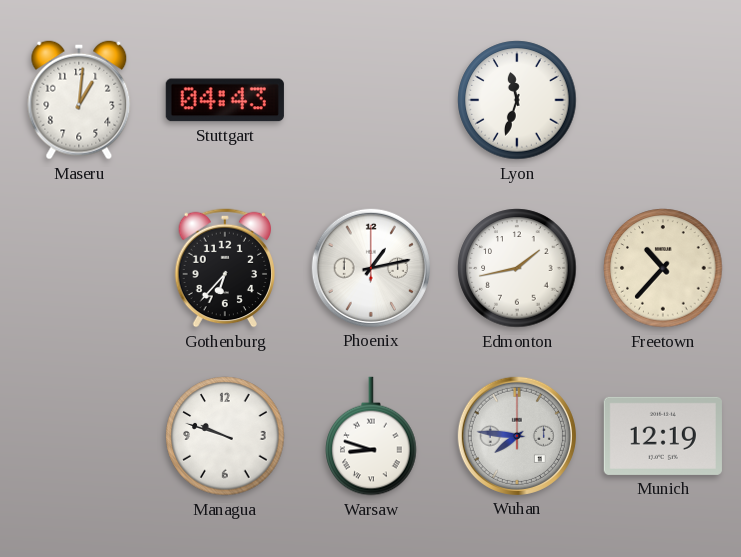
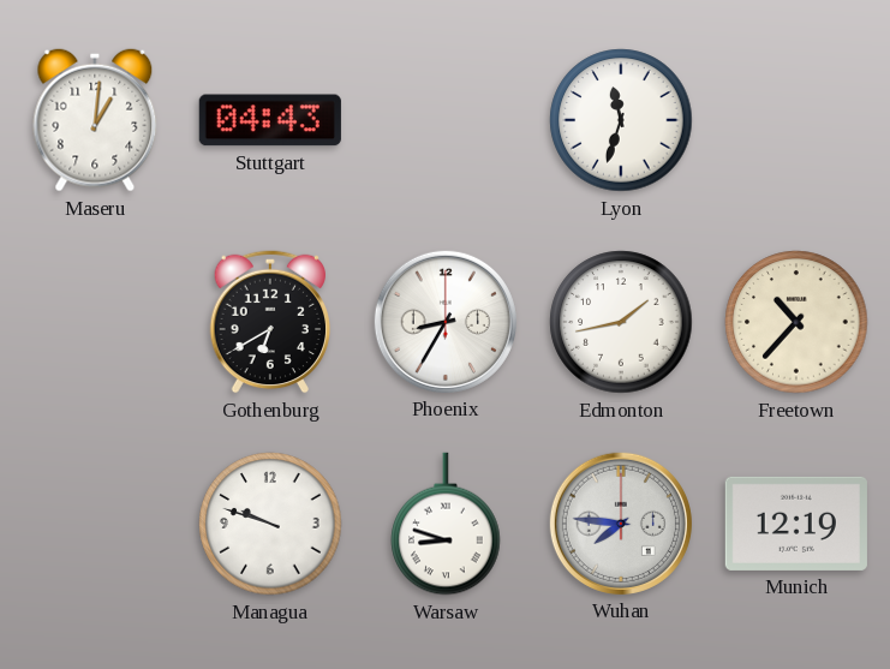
Gothenburg: 6:37 -> 6:40
Phoenix: 1:13 -> 8:35
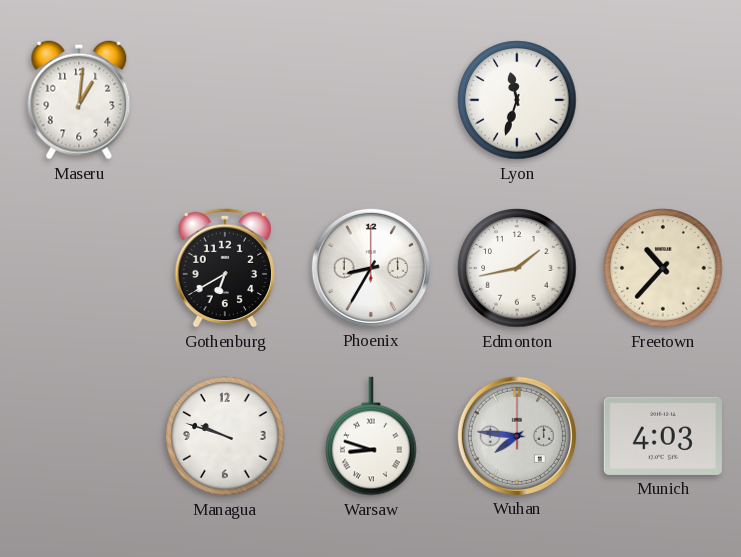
Stuttgart: 04:43 -> none
Munich: 12:19 -> 4:03
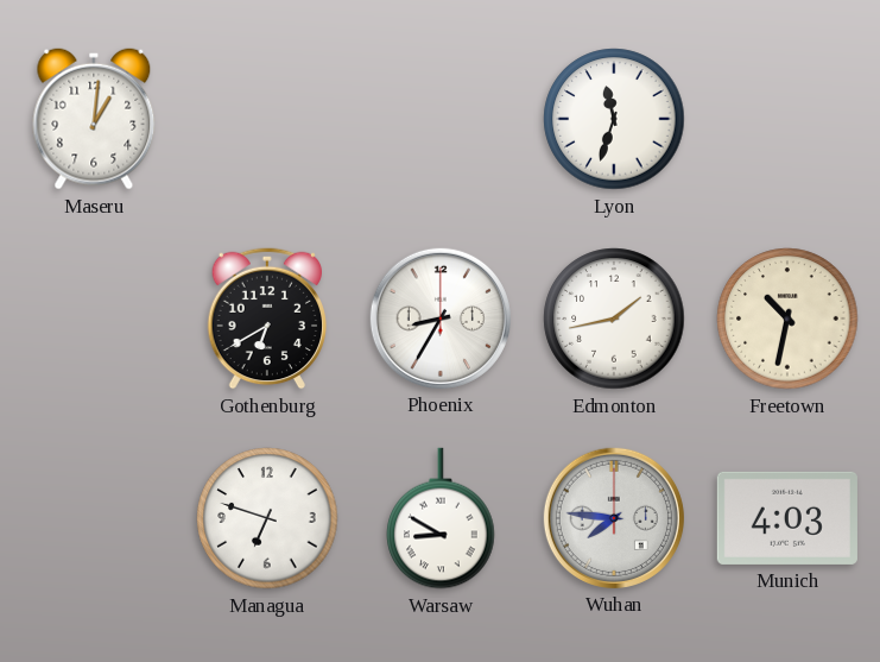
Freetown: 10:37 -> 10:32
Managua: 9:48 -> 6:48
Warsaw: 8:48 -> 8:50
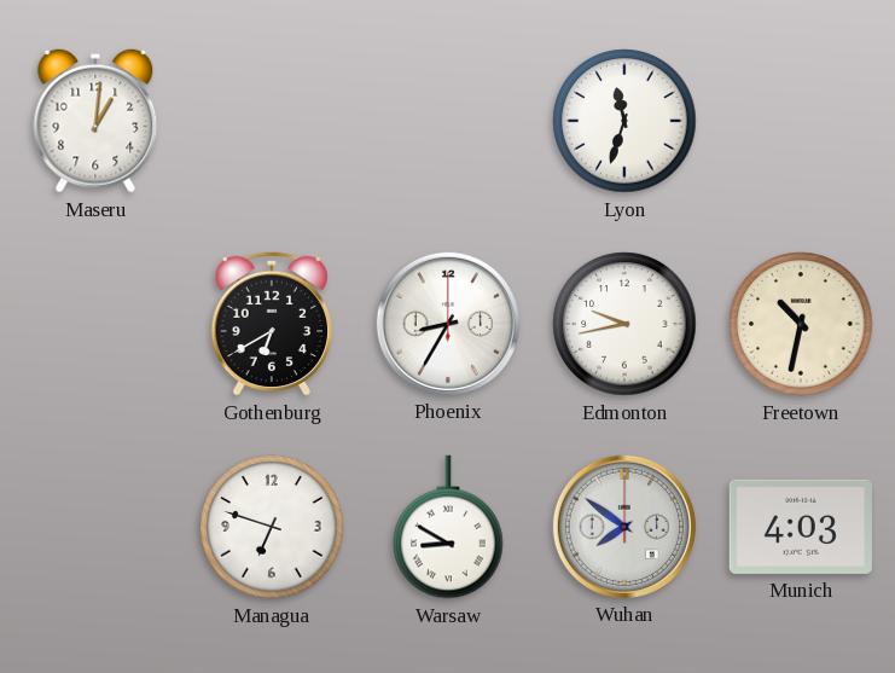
Edmonton: 1:43 -> 9:43
Wuhan: 7:46 -> 7:51
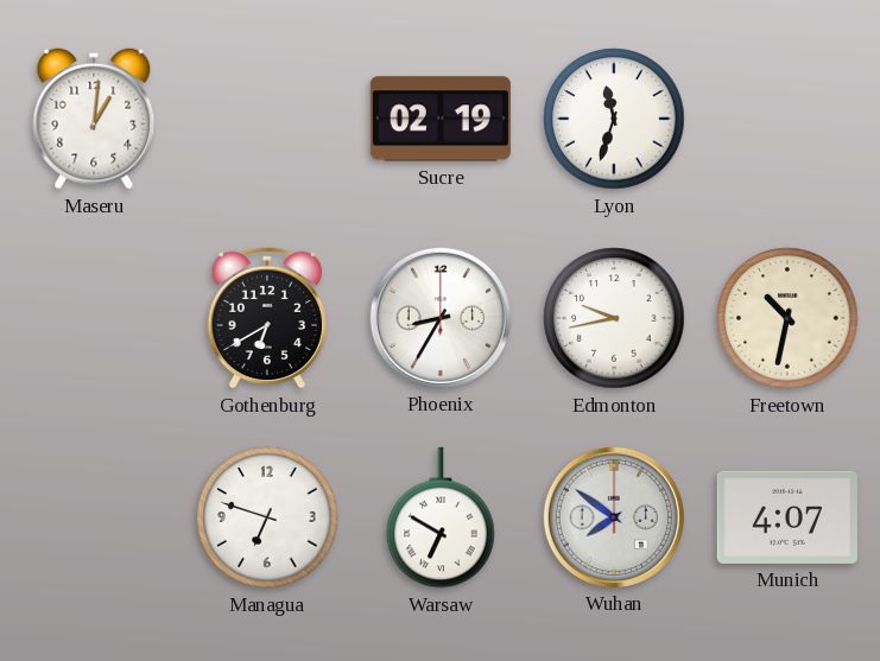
Sucre: none -> 02:19
Warsaw: 8:50 -> 6:50
Munich: 4:03 -> 4:07
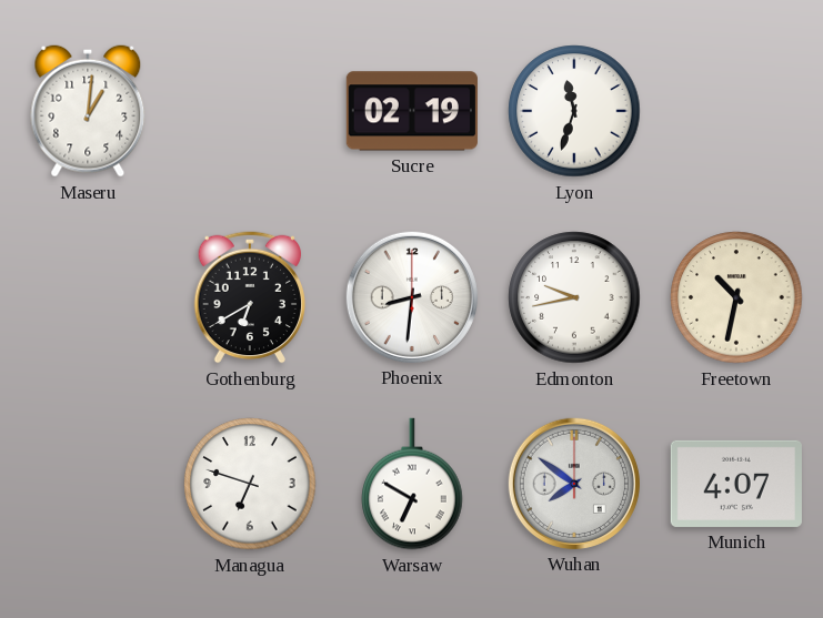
Phoenix: 8:35 -> 8:31
